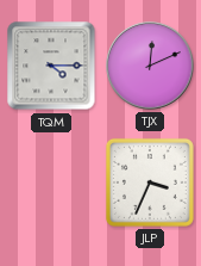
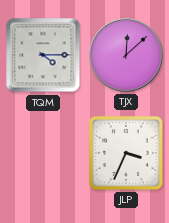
TJX: 12:11 -> 12:08
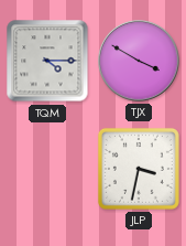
TJX: 12:08 -> 3:50
JLP: 3:34 -> 3:32
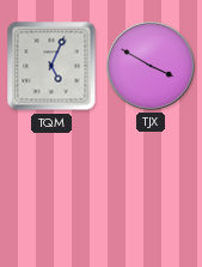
TQM: 4:15 -> 5:04
JLP: 3:32 -> none
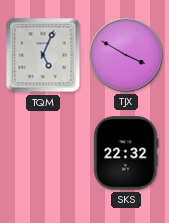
SKS: none -> 22:32
